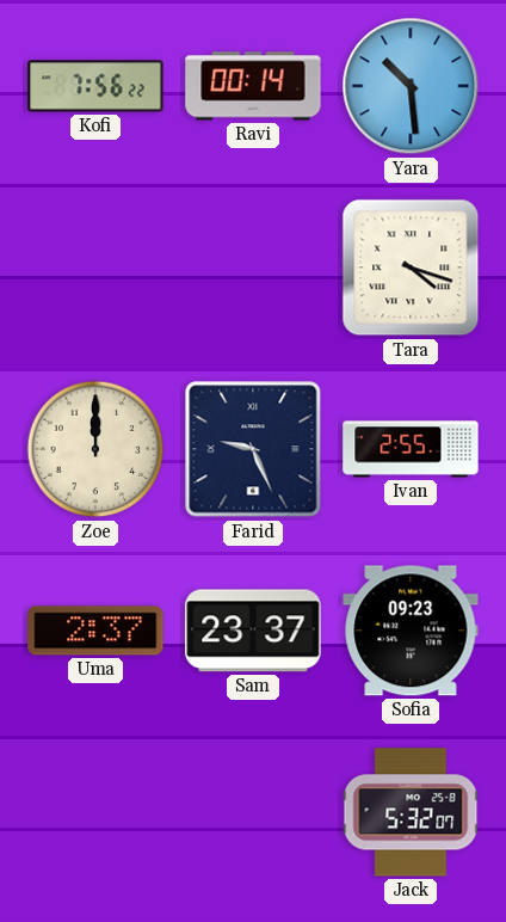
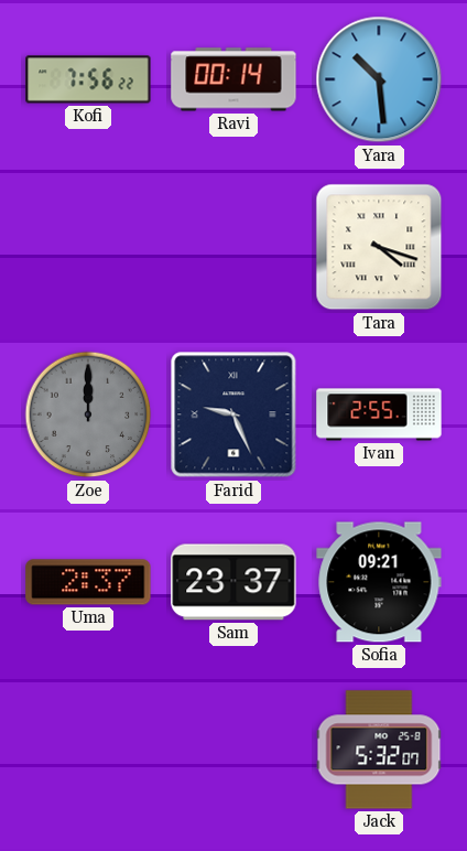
Zoe dial: cream -> grey
Sofia: 09:23 -> 09:21
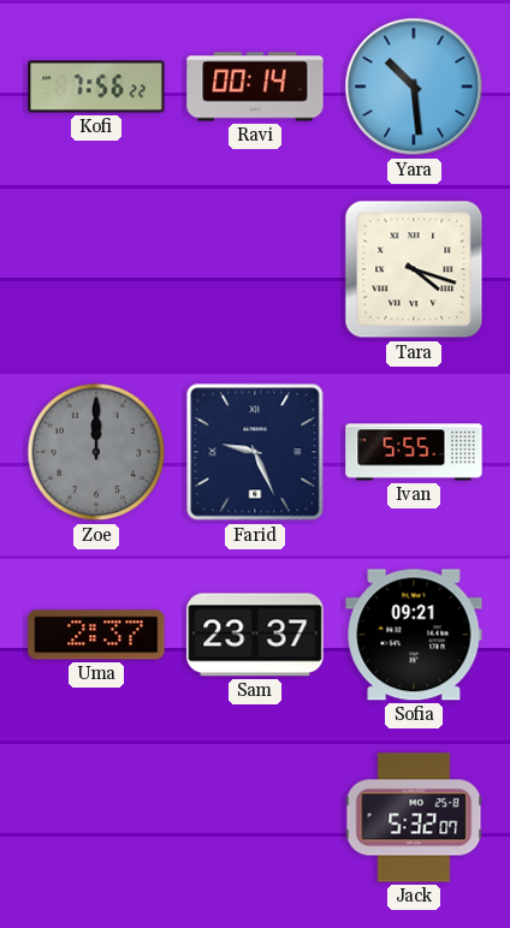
Ivan: 2:55 -> 5:55
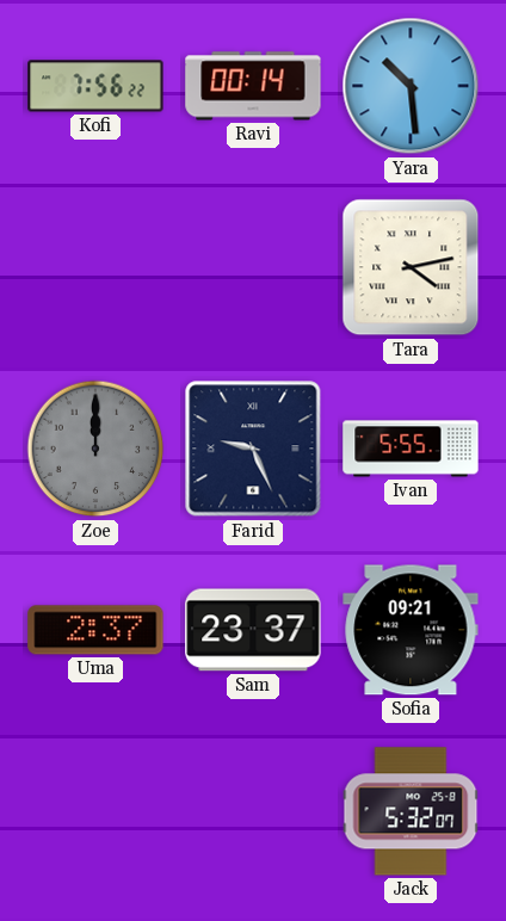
Tara: 4:18 -> 4:13
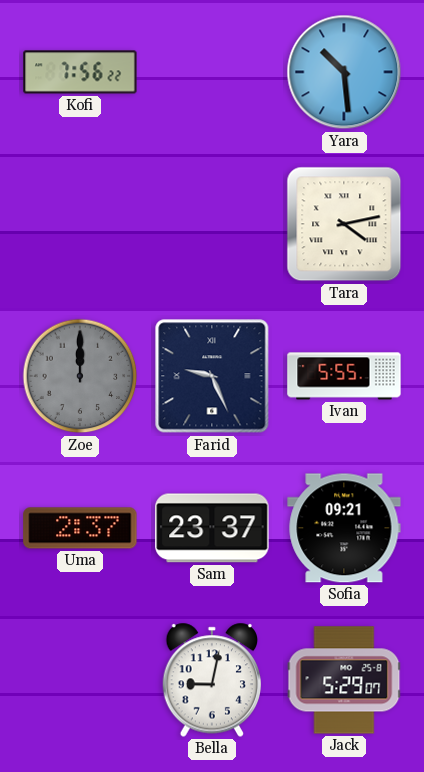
Ravi: 00:14 -> none
Bella: none -> 9:02
Jack: 5:32 -> 5:29
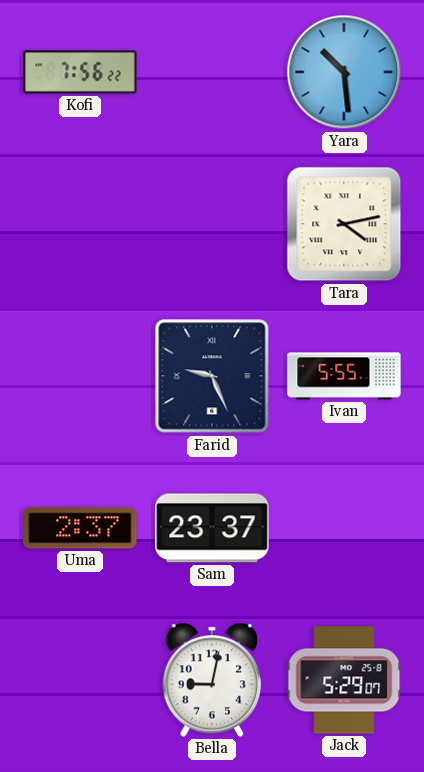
Zoe: 12:00 -> none
Sofia: 09:21 -> none
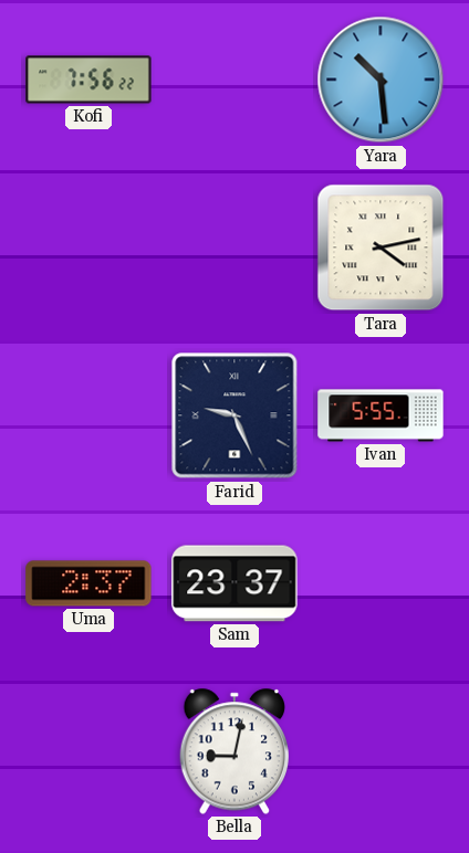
Jack: 5:29 -> none
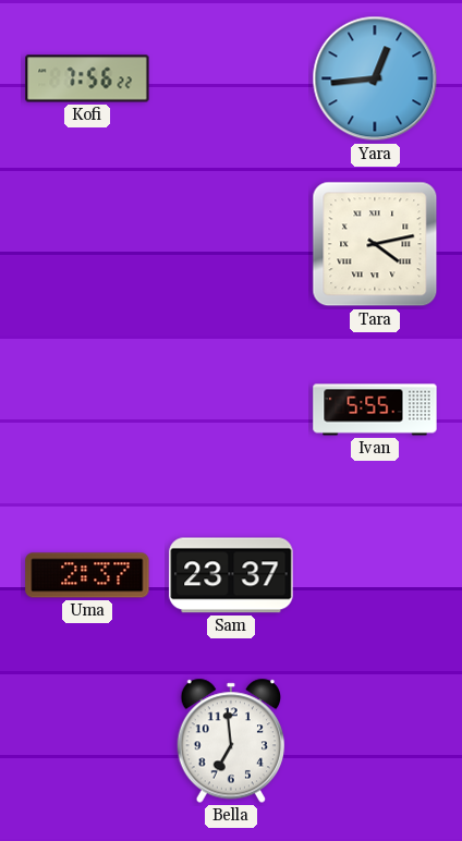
Yara: 10:29 -> 12:44
Farid: 9:26 -> none
Bella: 9:02 -> 6:59
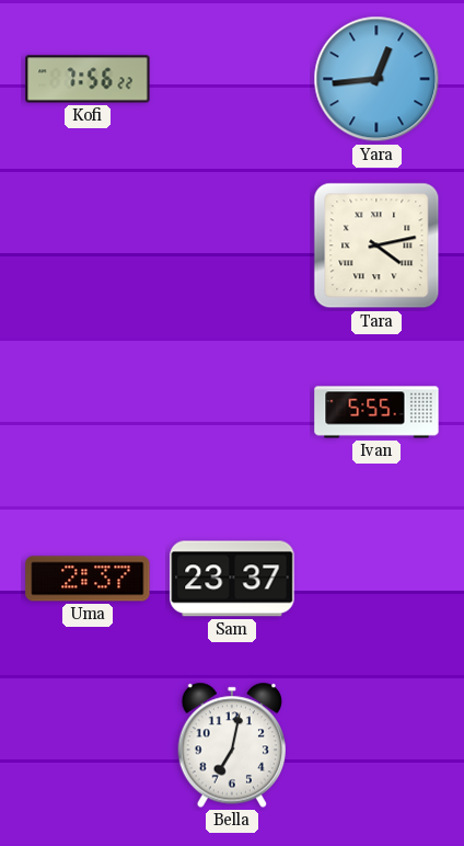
Bella: 6:59 -> 7:02
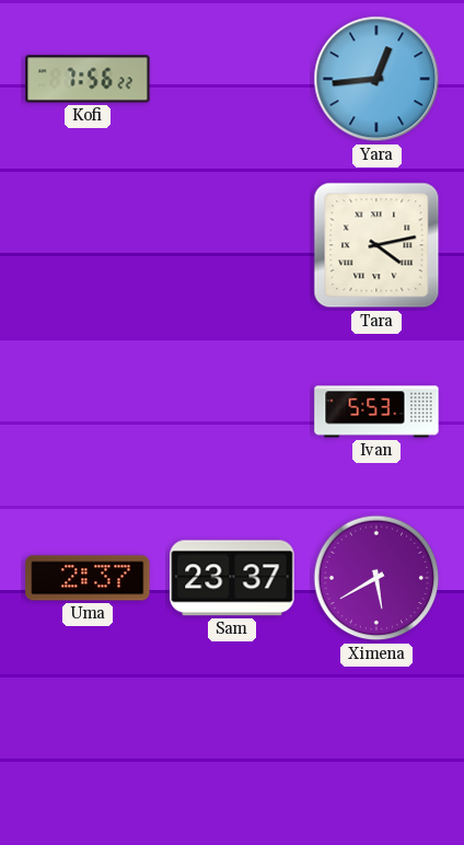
Ivan: 5:55 -> 5:53
Ximena: none -> 5:40
Bella: 7:02 -> none
